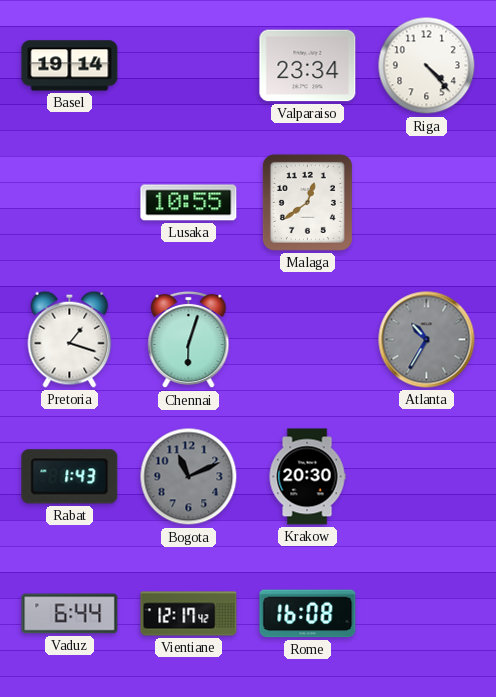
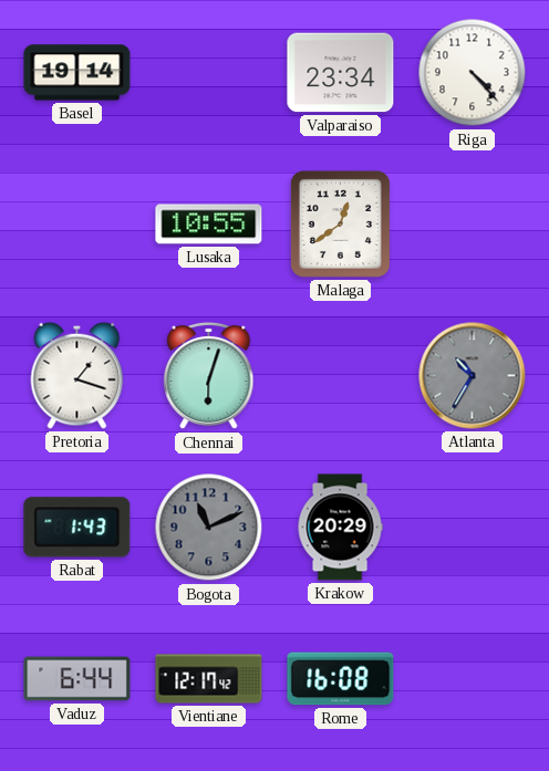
Krakow: 20:30 -> 20:29
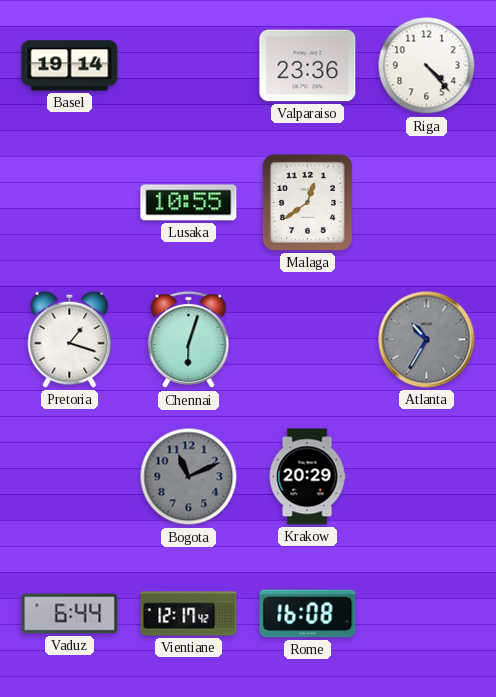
Valparaiso: 23:34 -> 23:36
Rabat: 1:43 -> none
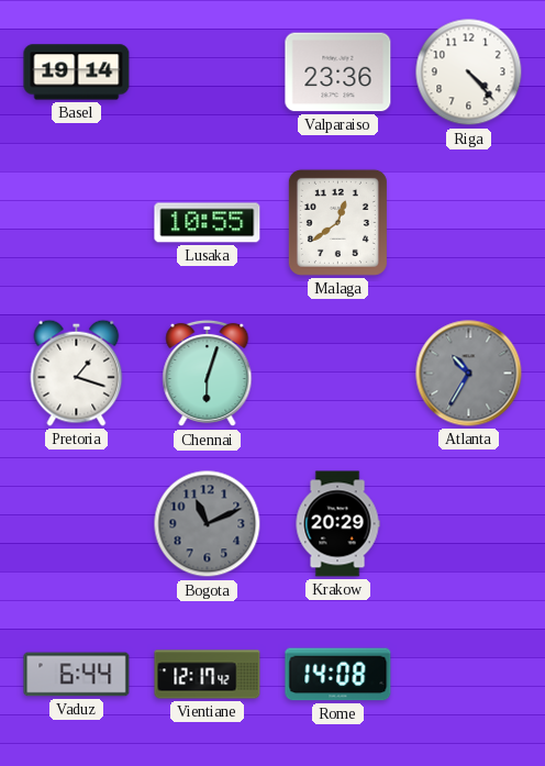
Rome: 16:08 -> 14:08
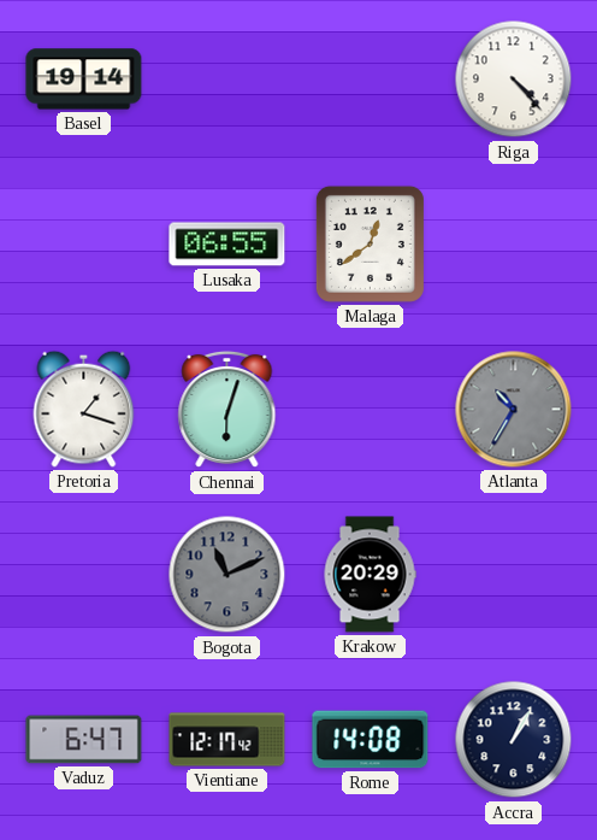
Valparaiso: 23:36 -> none
Lusaka: 10:55 -> 06:55
Vaduz: 6:44 -> 6:47
Accra: none -> 1:05
